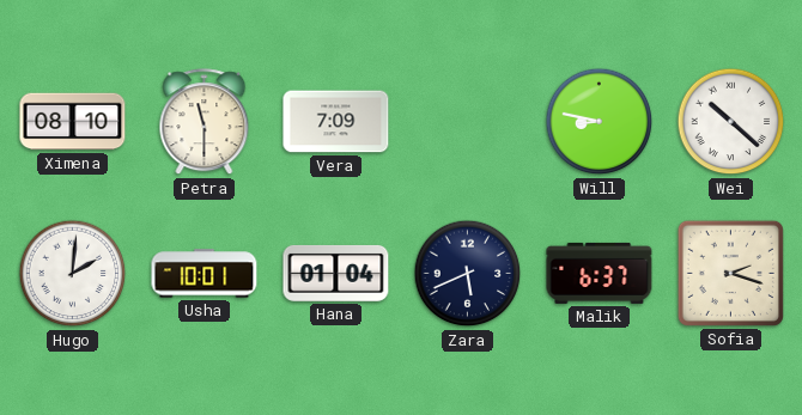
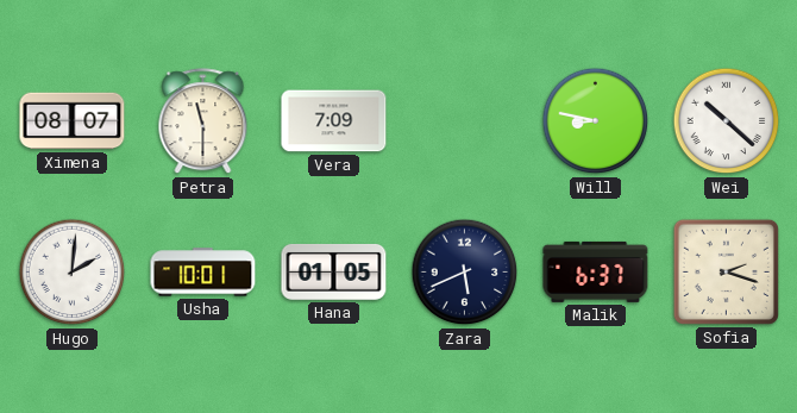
Ximena: 08:10 -> 08:07
Hana: 01:04 -> 01:05
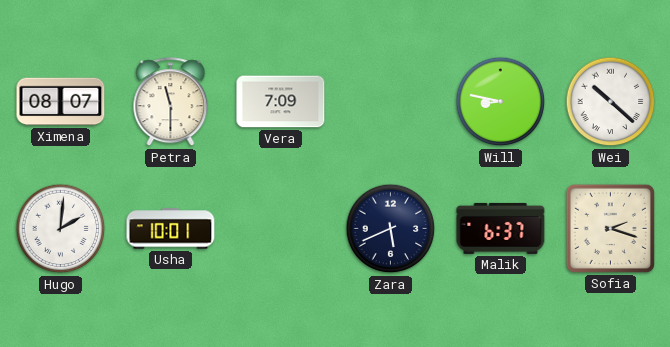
Hana: 01:05 -> none
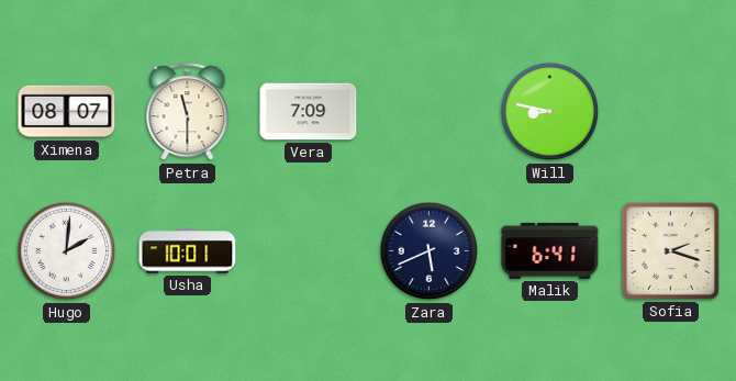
Wei: 10:22 -> none
Malik: 6:37 -> 6:41
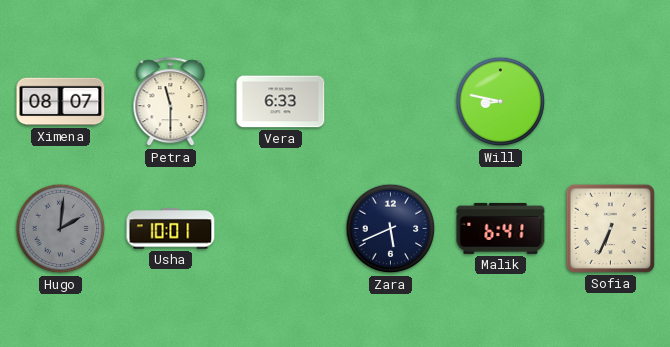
Vera: 7:09 -> 6:33
Hugo dial: white -> grey
Sofia: 2:18 -> 6:34
